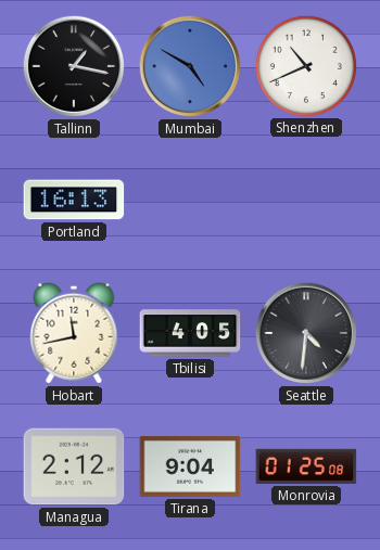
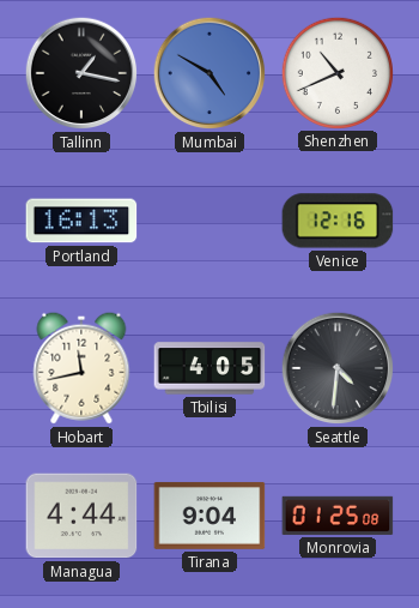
Venice: none -> 12:16
Managua: 2:12 -> 4:44
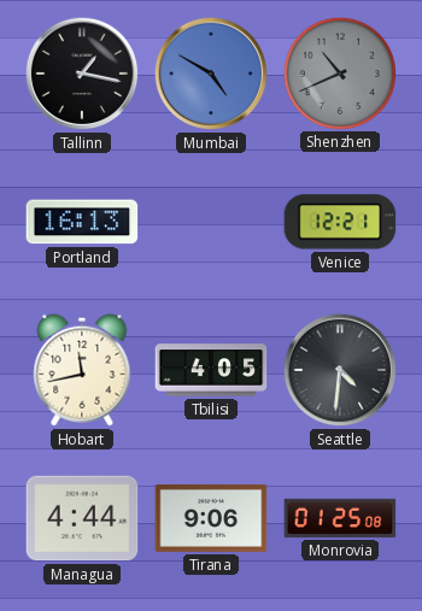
Shenzhen dial: white -> grey
Venice: 12:16 -> 12:21
Tirana: 9:04 -> 9:06
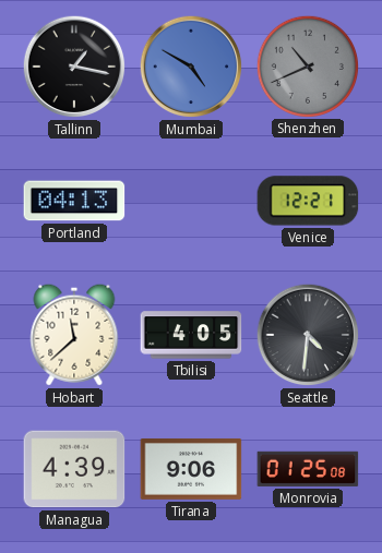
Portland: 16:13 -> 04:13
Hobart: 11:43 -> 11:38
Managua: 4:44 -> 4:39
